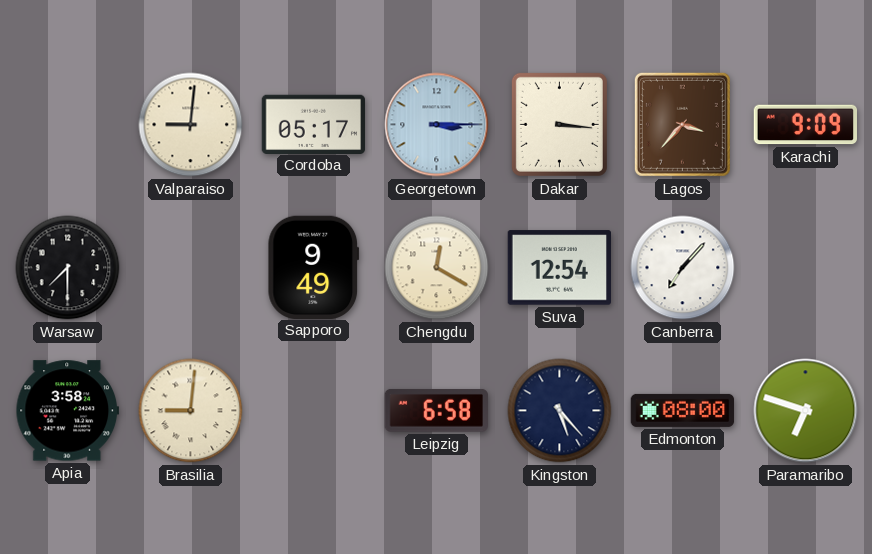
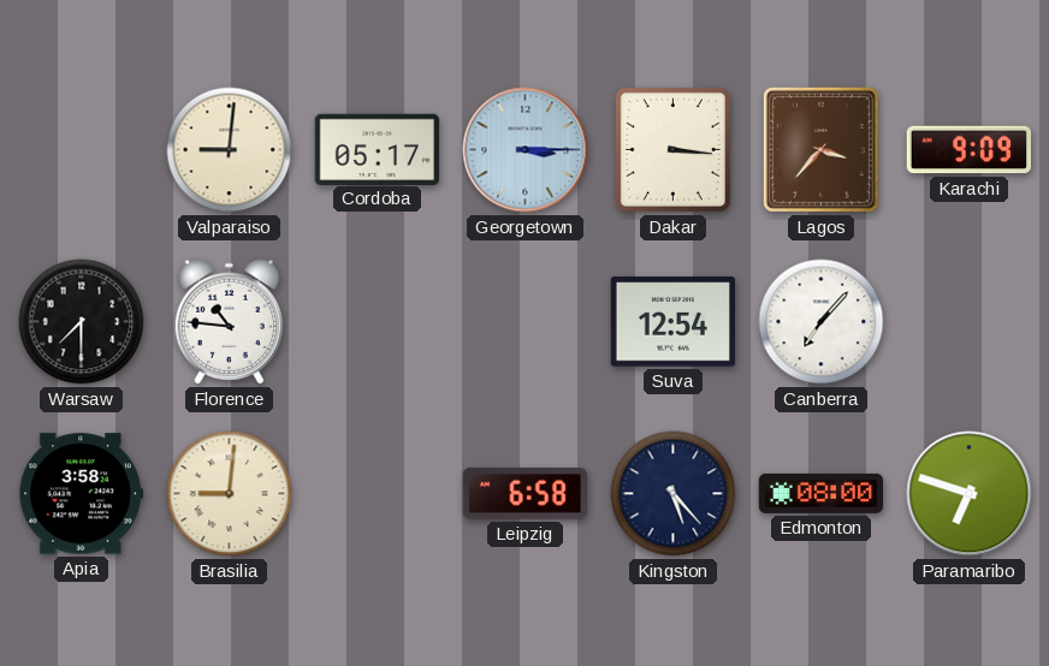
Florence: none -> 10:46
Sapporo: 9:49 -> none
Chengdu: 12:20 -> none
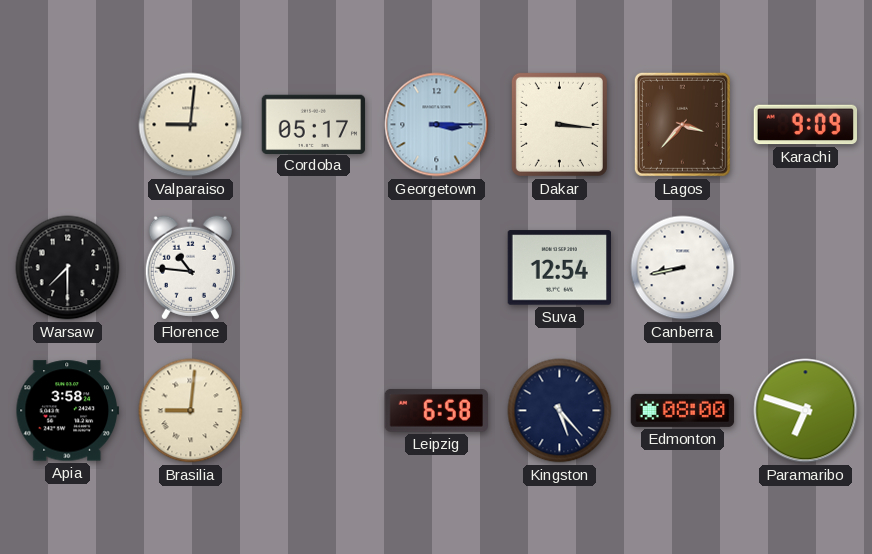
Canberra: 7:07 -> 8:43
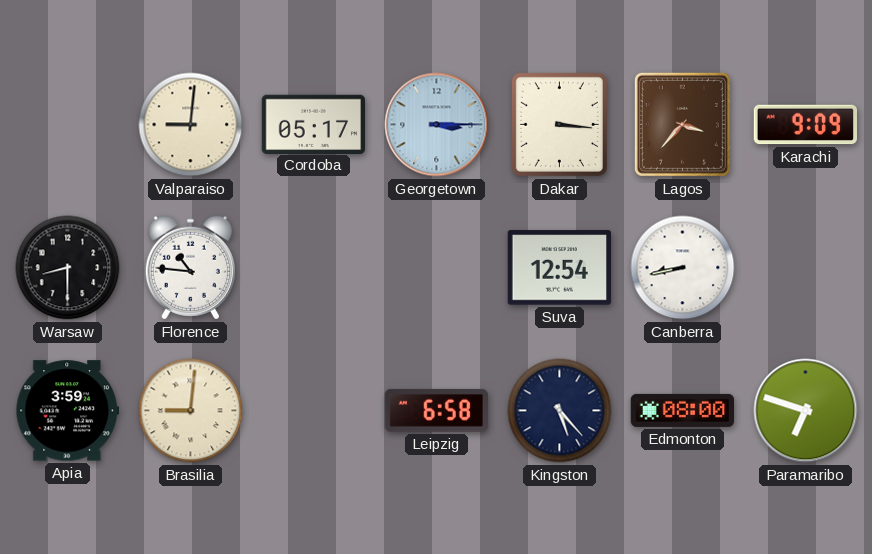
Warsaw: 7:30 -> 8:30
Apia: 3:58 -> 3:59
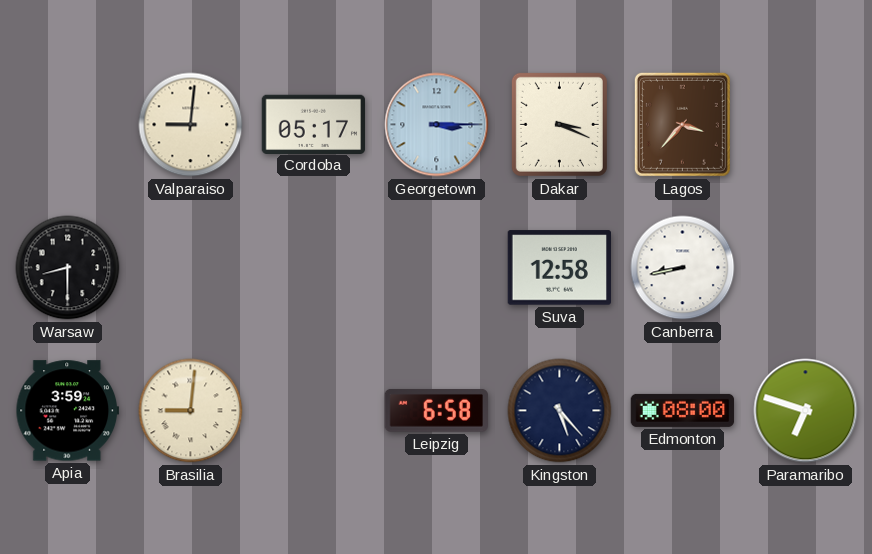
Dakar: 3:16 -> 3:19
Karachi: 9:09 -> none
Florence: 10:46 -> none
Suva: 12:54 -> 12:58
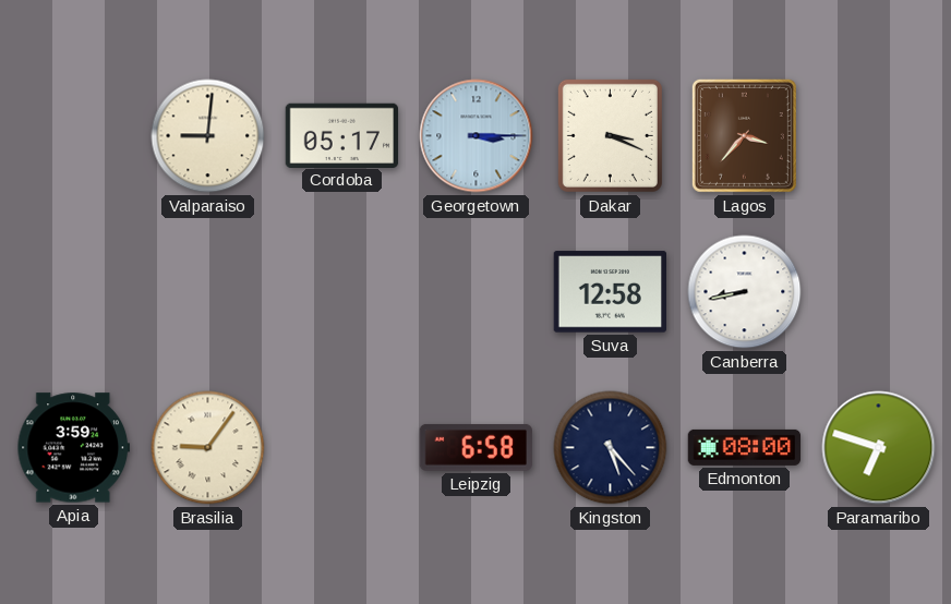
Warsaw: 8:30 -> none
Brasilia: 9:01 -> 9:06
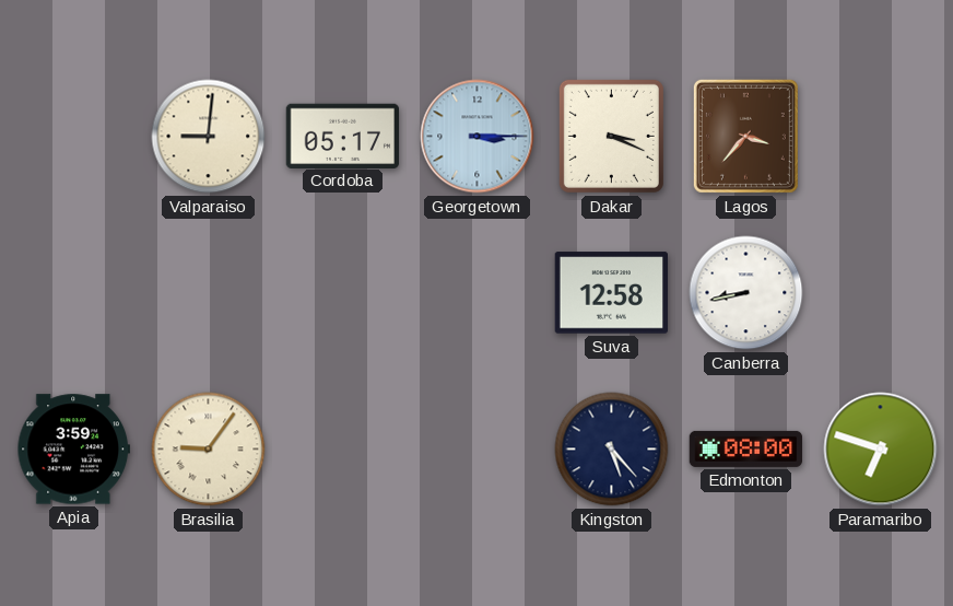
Leipzig: 6:58 -> none
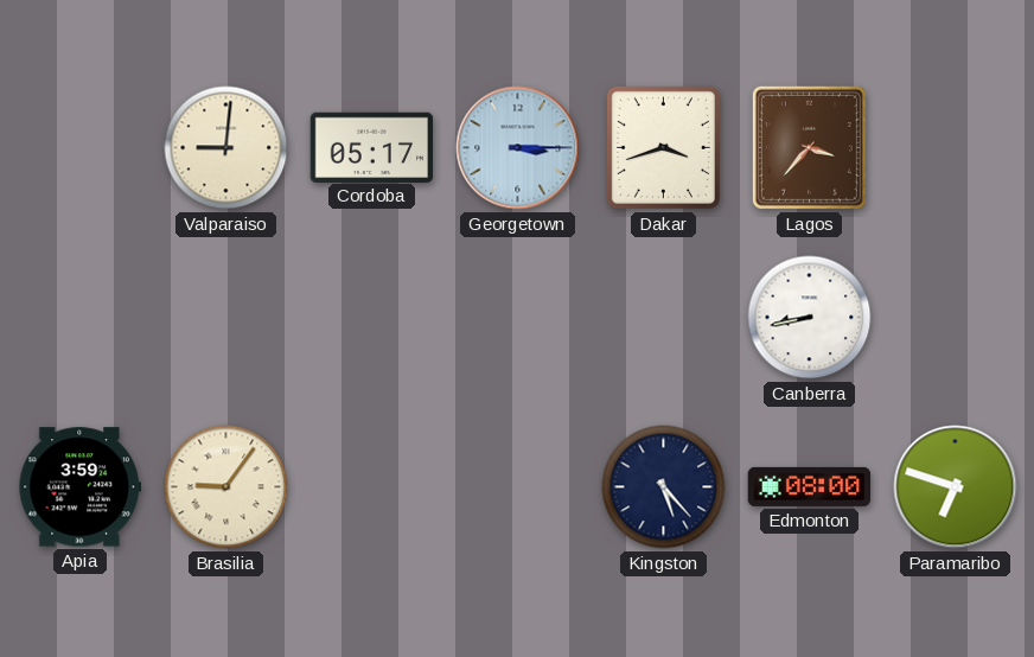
Dakar: 3:19 -> 3:42
Suva: 12:58 -> none
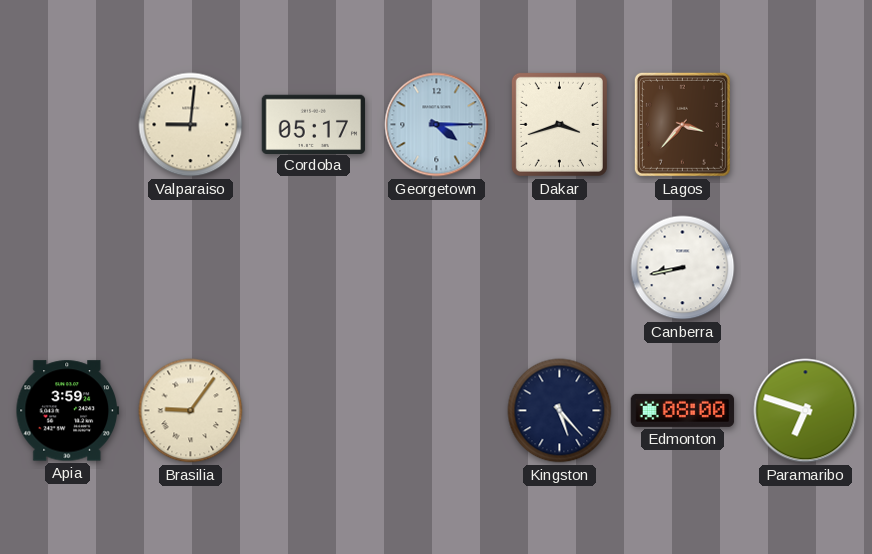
Georgetown: 3:15 -> 4:15
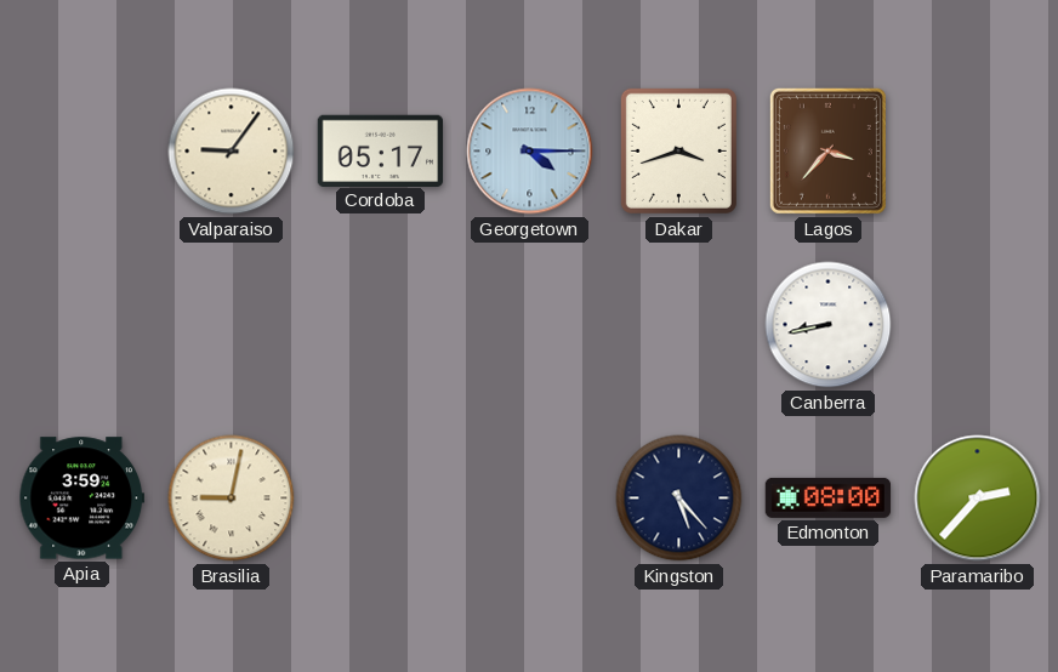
Valparaiso: 9:01 -> 9:06
Brasilia: 9:06 -> 9:02
Paramaribo: 6:48 -> 2:37
